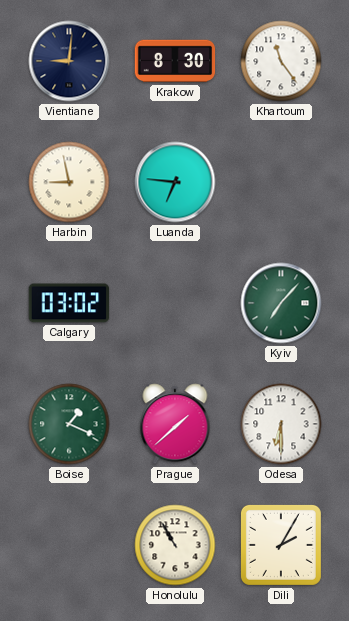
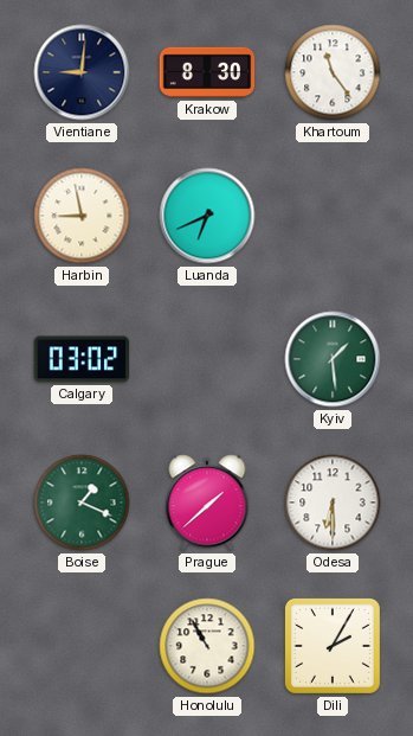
Luanda: 6:46 -> 6:41
Kyiv: 7:07 -> 1:29
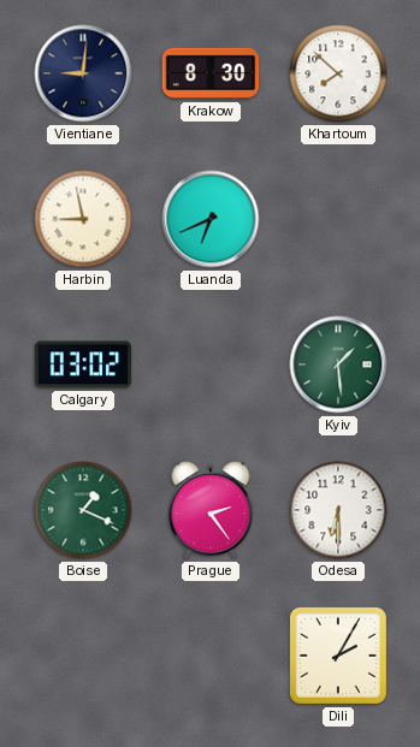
Khartoum: 11:24 -> 7:52
Prague: 1:38 -> 2:24
Honolulu: 10:55 -> none
